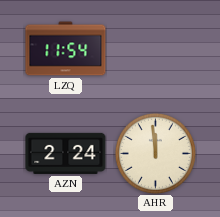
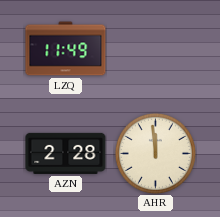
LZQ: 11:54 -> 11:49
AZN: 2:24 -> 2:28
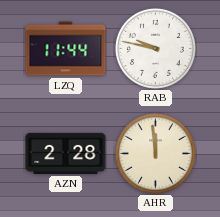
LZQ: 11:49 -> 11:44
RAB: none -> 9:47
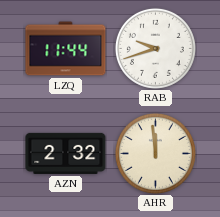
RAB: 9:47 -> 9:42
AZN: 2:28 -> 2:32
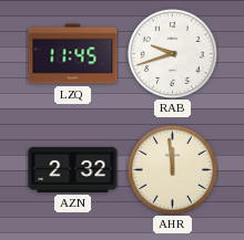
LZQ: 11:44 -> 11:45
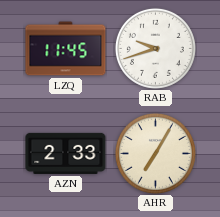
AZN: 2:32 -> 2:33
AHR: 11:59 -> 7:05
